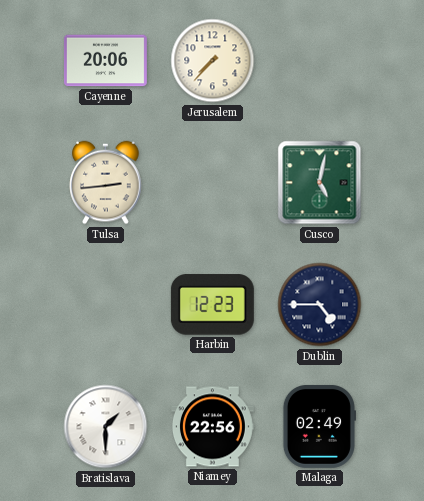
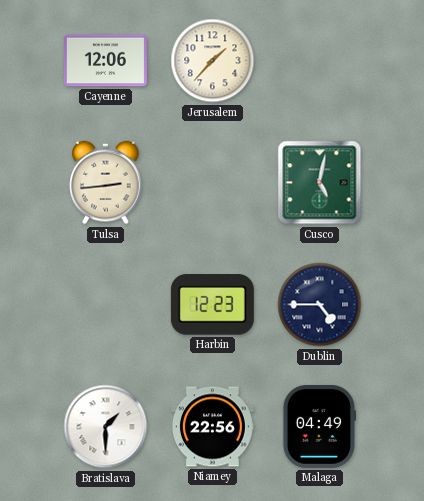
Cayenne: 20:06 -> 12:06
Jerusalem: 7:37 -> 1:37
Malaga: 02:49 -> 04:49
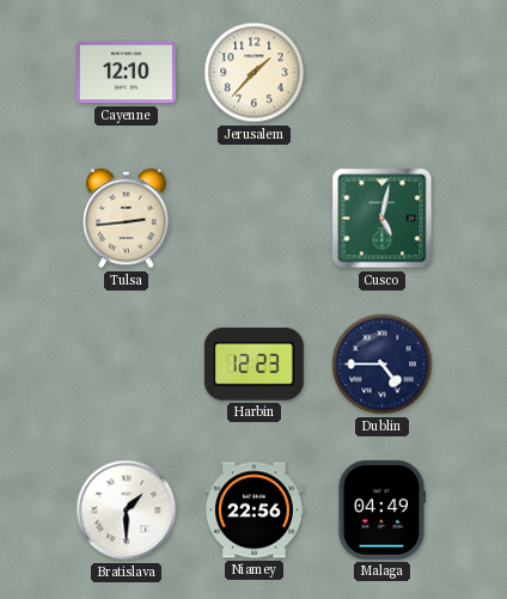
Cayenne: 12:06 -> 12:10
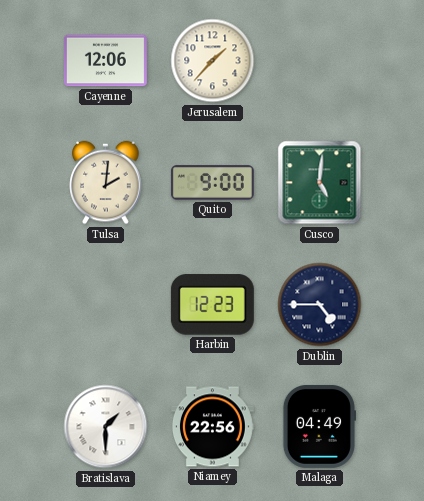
Cayenne: 12:10 -> 12:06
Tulsa: 2:44 -> 2:01
Quito: none -> 9:00
Cusco: 5:02 -> 5:01
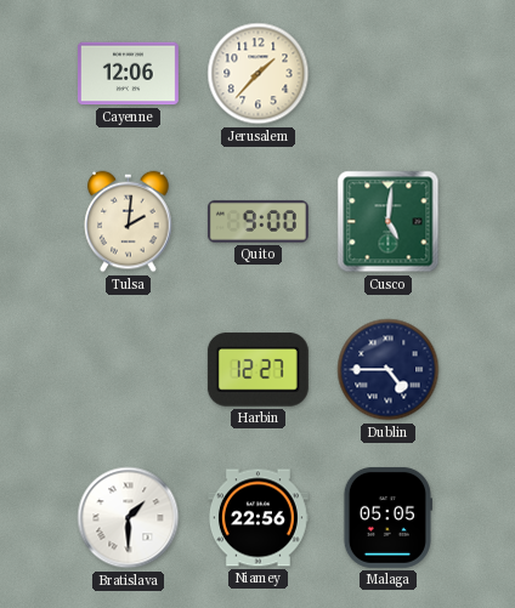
Harbin: 12:23 -> 12:27
Malaga: 04:49 -> 05:05
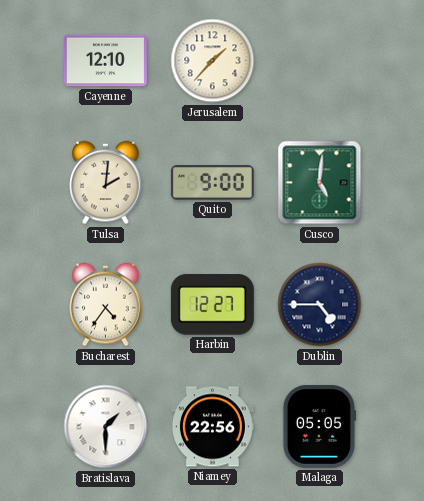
Cayenne: 12:06 -> 12:10
Bucharest: none -> 4:36
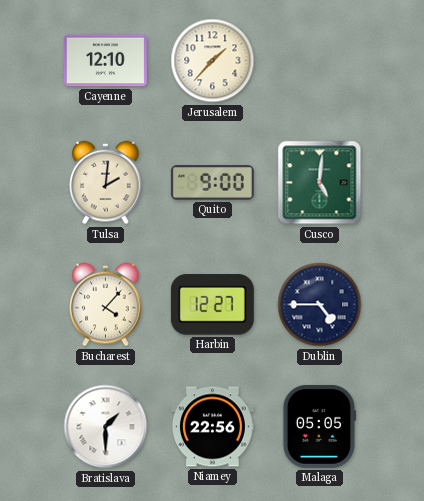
Bucharest: 4:36 -> 4:07
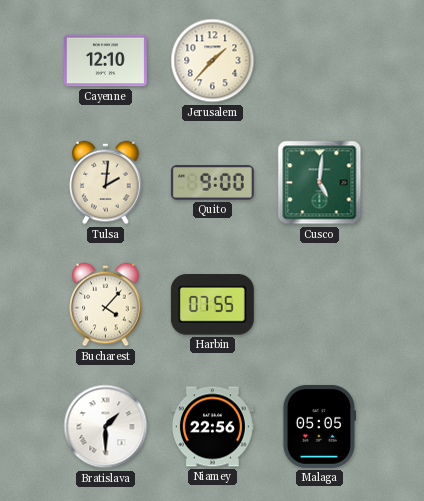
Harbin: 12:27 -> 07:55
Dublin: 4:45 -> none
